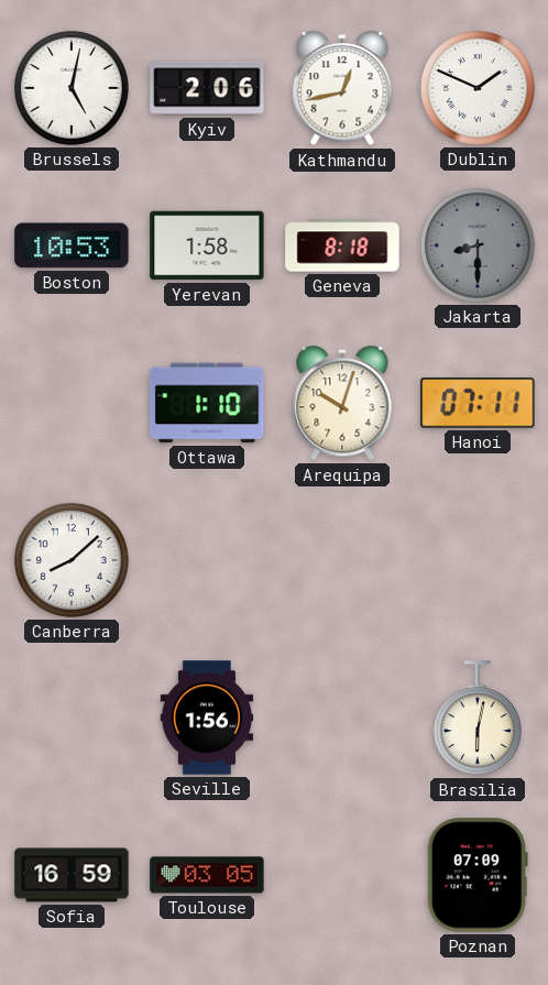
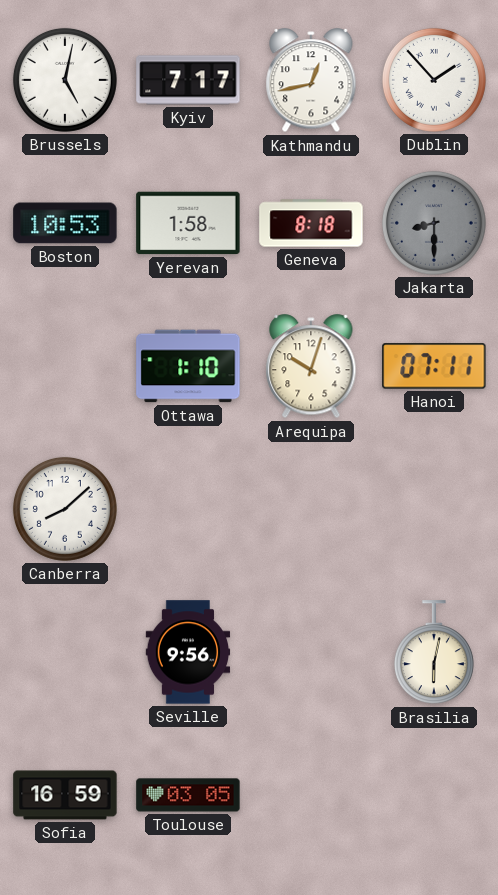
Kyiv: 2:06 -> 7:17
Dublin: 1:49 -> 1:53
Seville: 1:56 -> 9:56
Poznan: 07:09 -> none
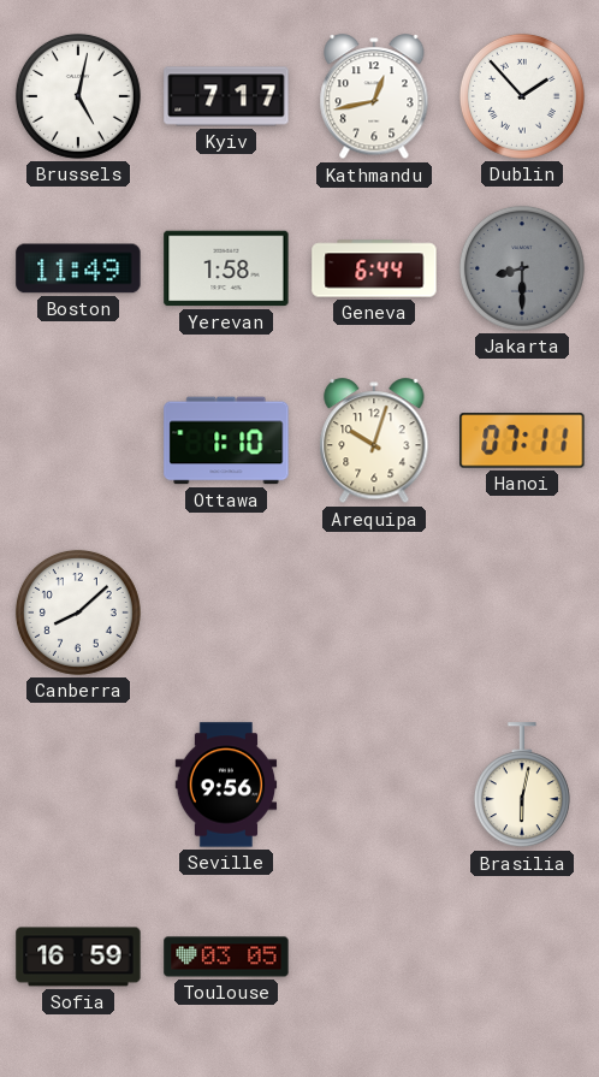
Boston: 10:53 -> 11:49
Geneva: 8:18 -> 6:44
